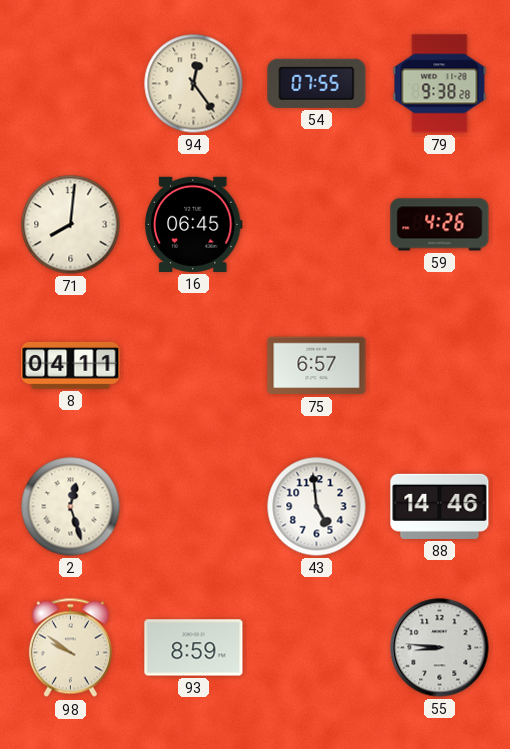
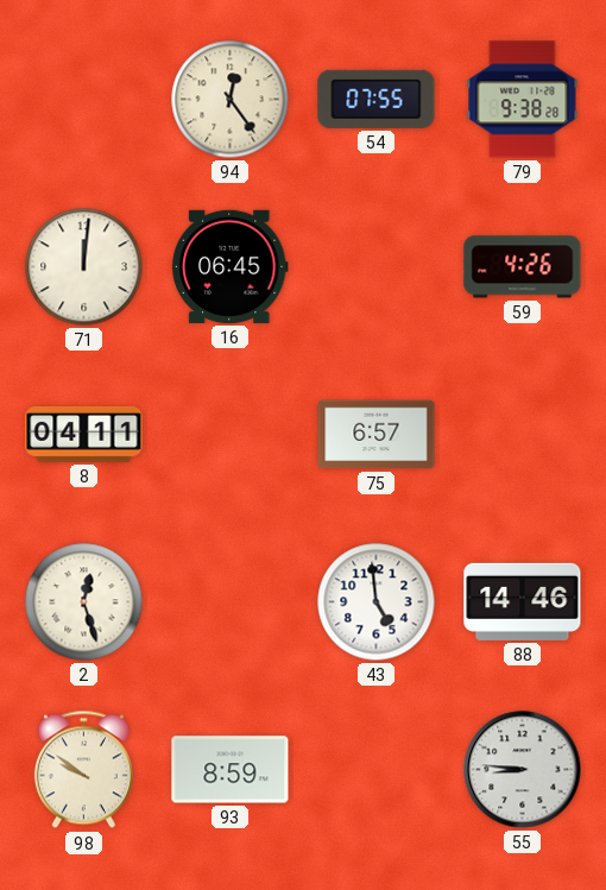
71: 8:01 -> 12:01
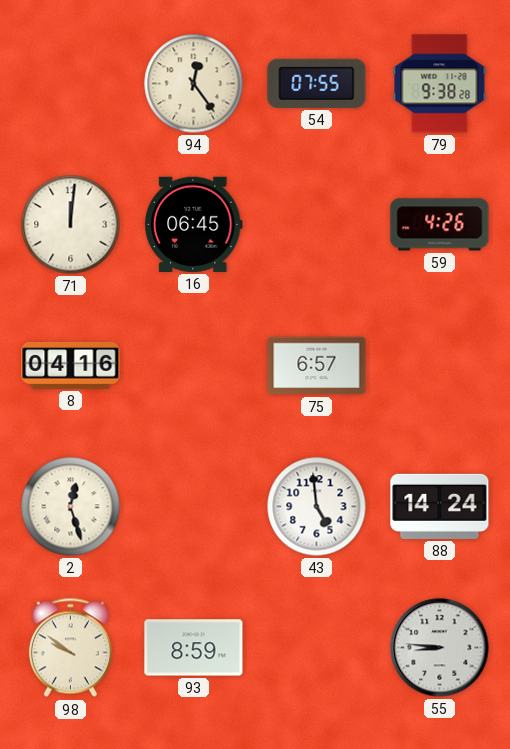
8: 04:11 -> 04:16
88: 14:46 -> 14:24
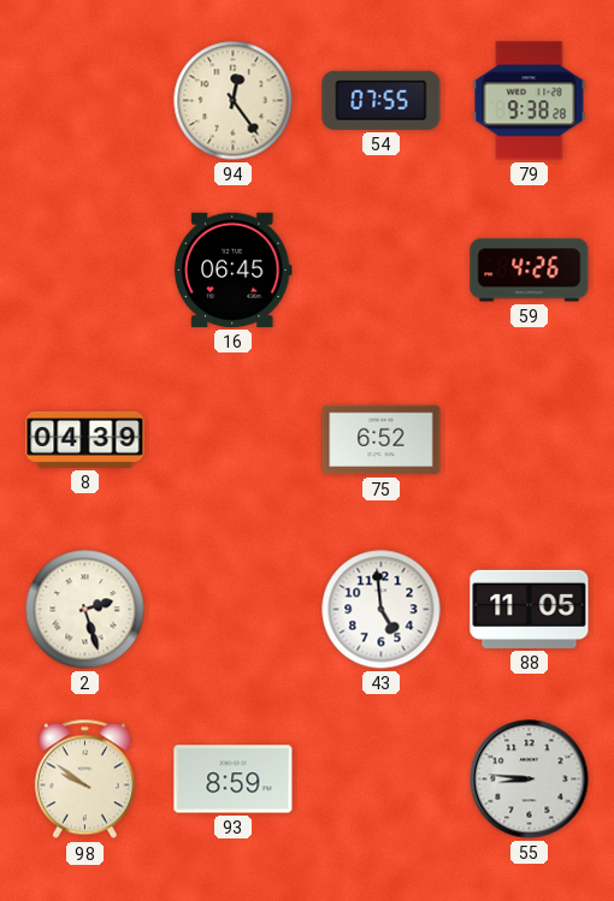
71: 12:01 -> none
8: 04:16 -> 04:39
75: 6:57 -> 6:52
2: 12:27 -> 2:27
88: 14:24 -> 11:05
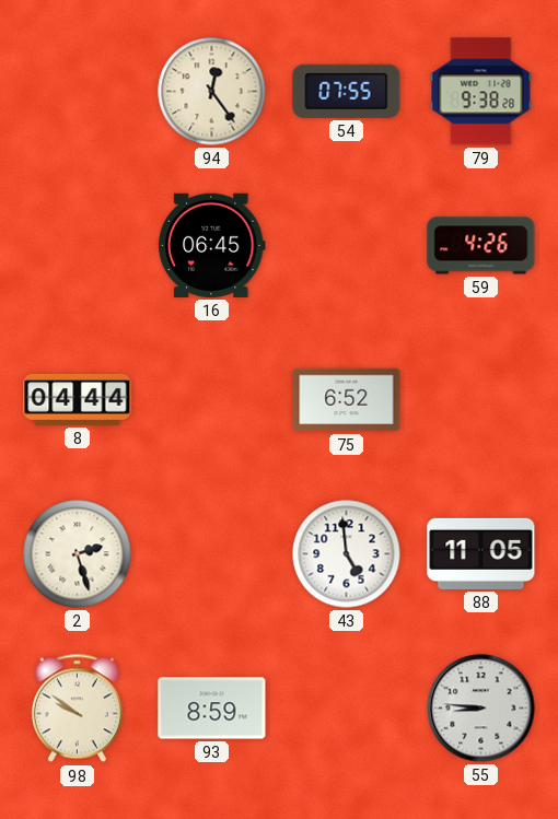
8: 04:39 -> 04:44
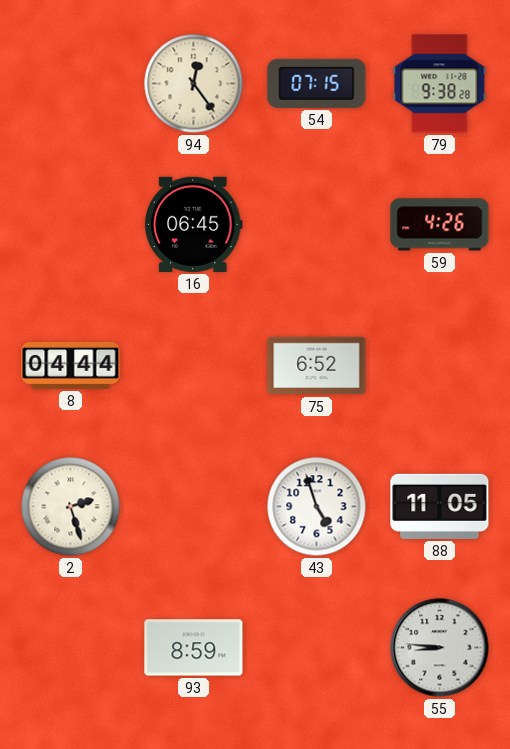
54: 07:55 -> 07:15
43: 4:59 -> 4:57
98: 9:51 -> none
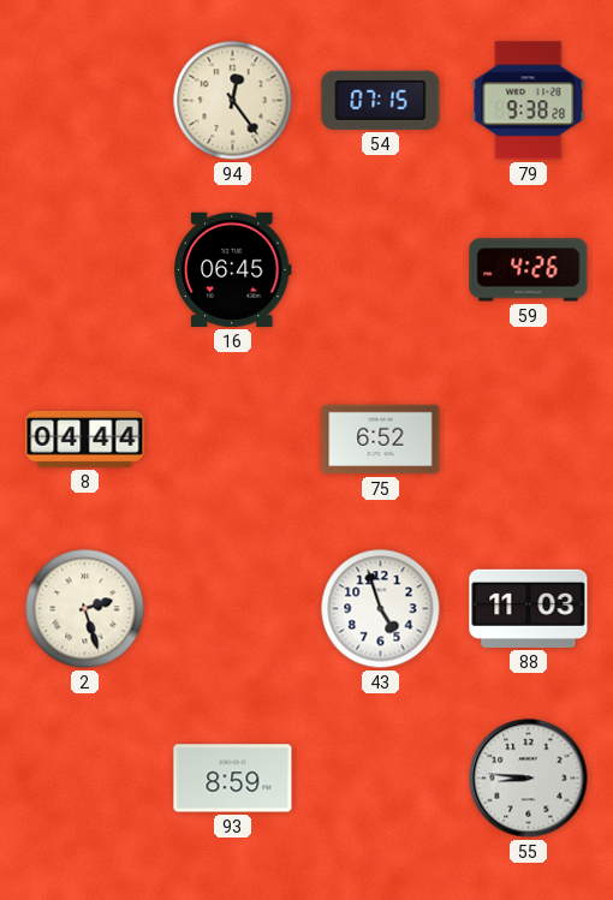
88: 11:05 -> 11:03
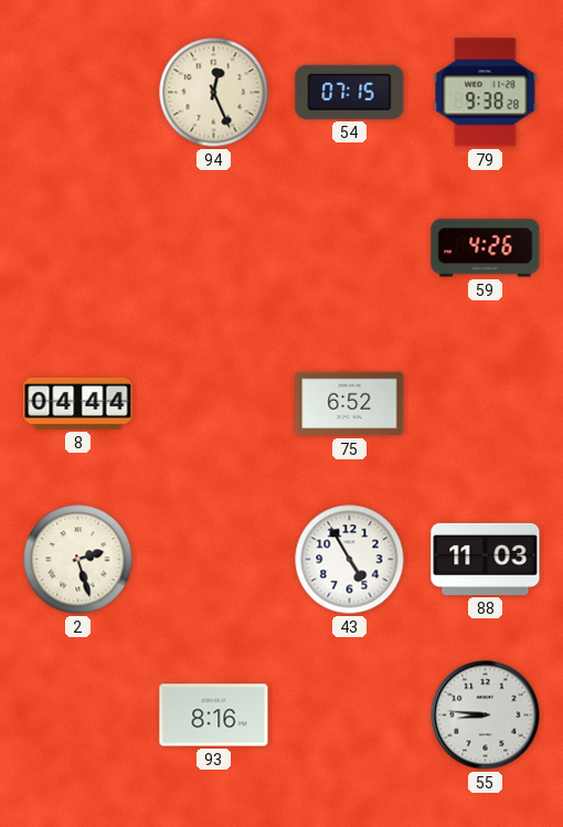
94: 12:24 -> 12:26
16: 06:45 -> none
43: 4:57 -> 4:55
93: 8:59 -> 8:16
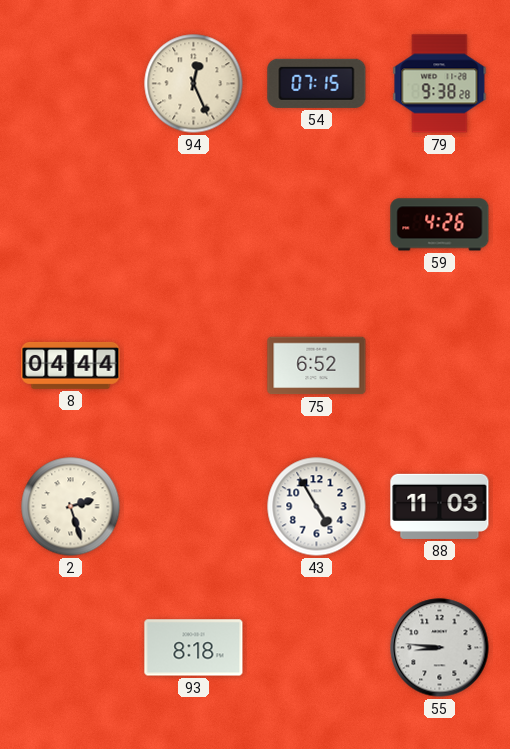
93: 8:16 -> 8:18
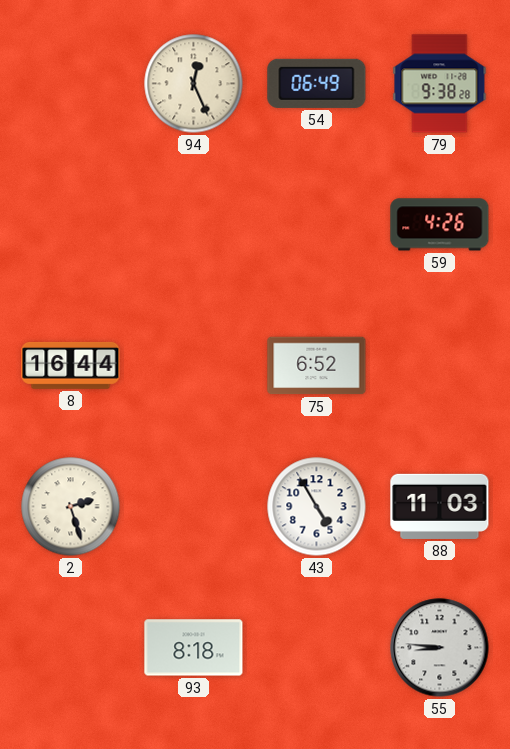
54: 07:15 -> 06:49
8: 04:44 -> 16:44
